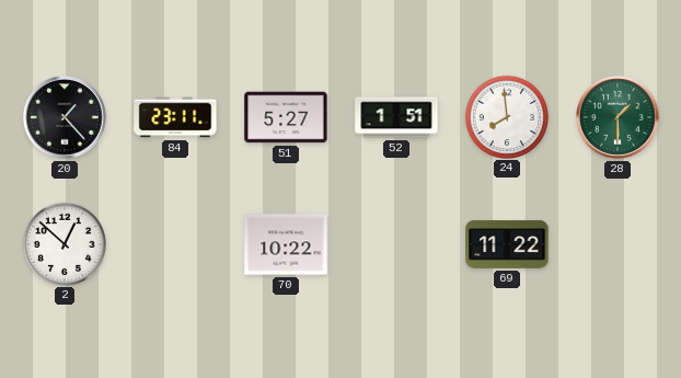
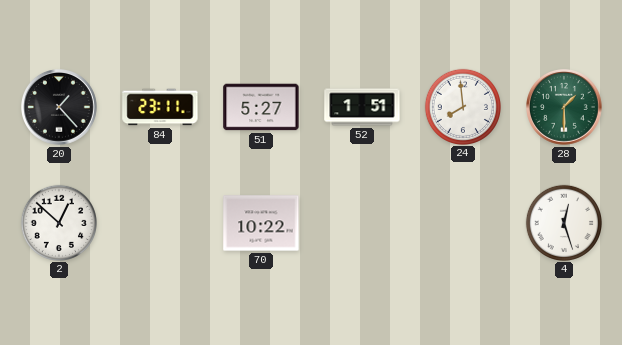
69: 11:22 -> none
4: none -> 12:27
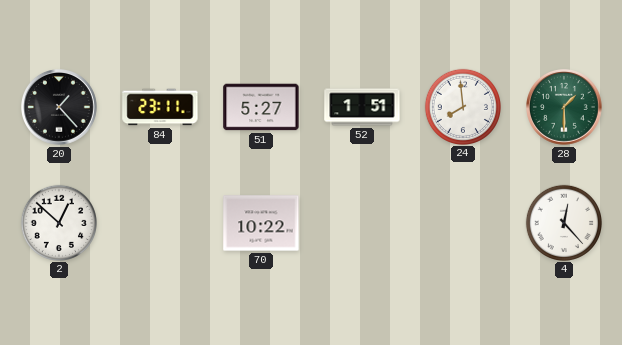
4: 12:27 -> 12:23
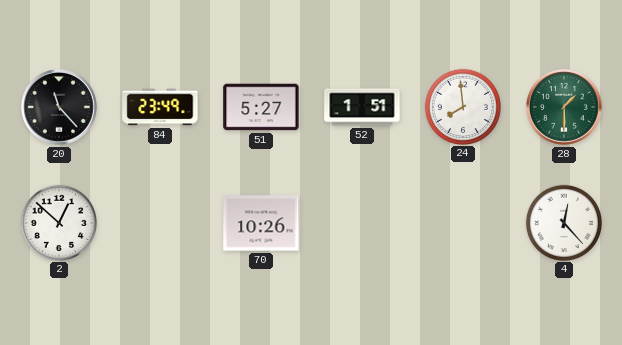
20: 1:23 -> 11:23
84: 23:11 -> 23:49
70: 10:22 -> 10:26
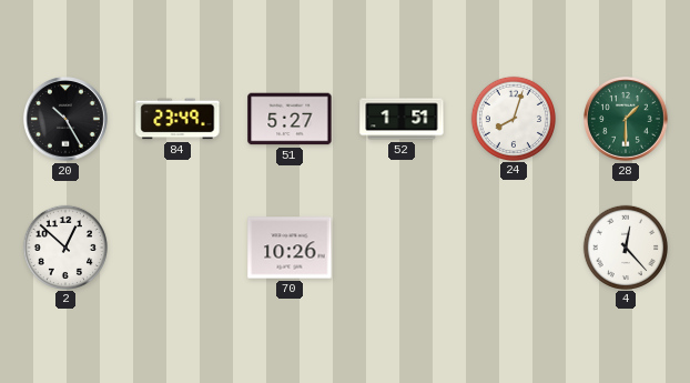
20: 11:23 -> 10:25
24: 7:59 -> 8:03
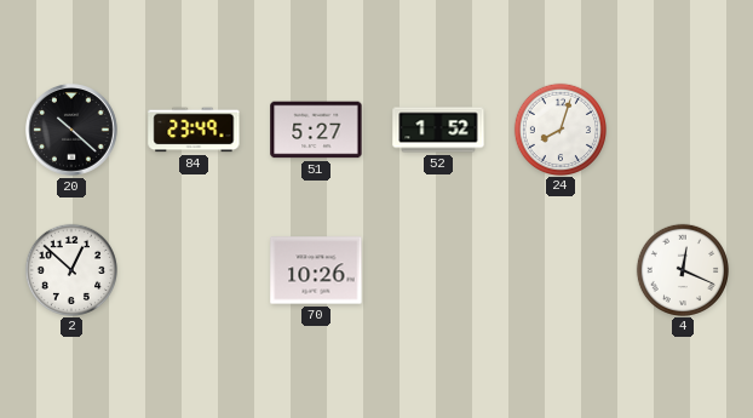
20: 10:25 -> 10:22
52: 1:51 -> 1:52
28: 1:30 -> none
4: 12:23 -> 12:19
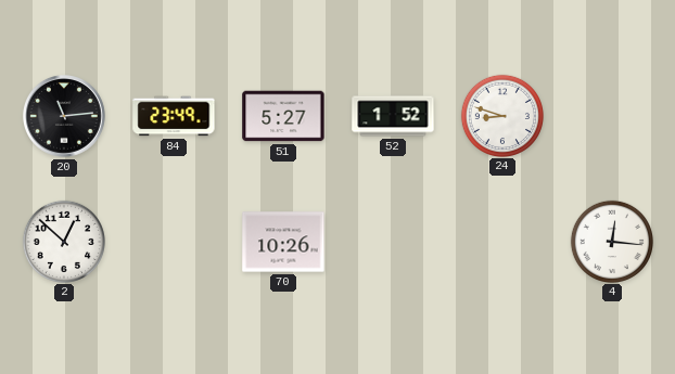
20: 10:22 -> 11:14
24: 8:03 -> 8:48
4: 12:19 -> 12:16
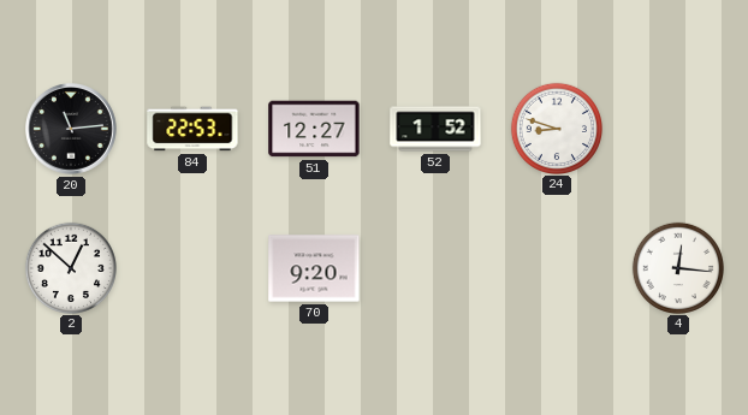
84: 23:49 -> 22:53
51: 5:27 -> 12:27
70: 10:26 -> 9:20
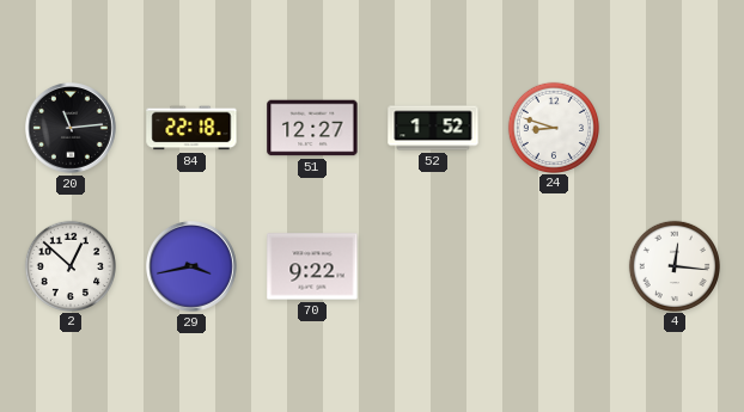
84: 22:53 -> 22:18
29: none -> 3:43
70: 9:20 -> 9:22
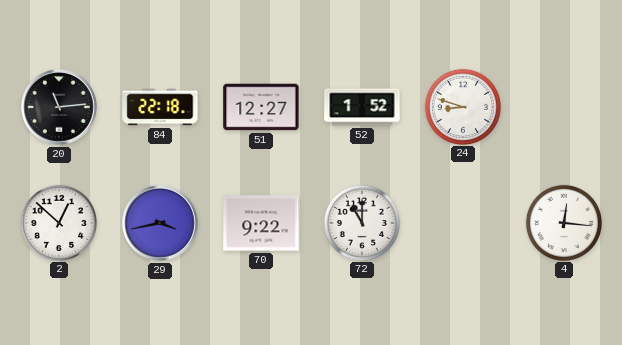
72: none -> 11:00
